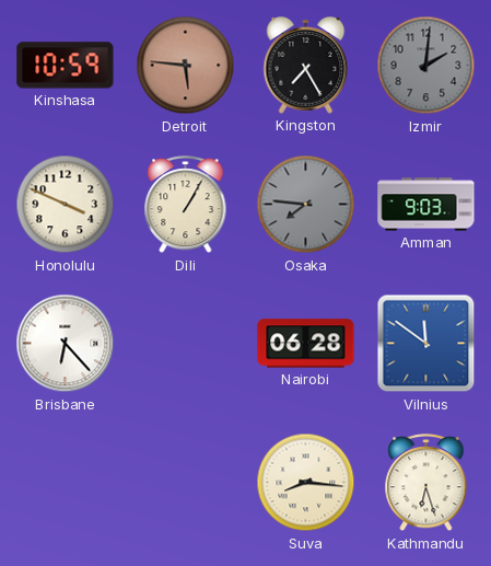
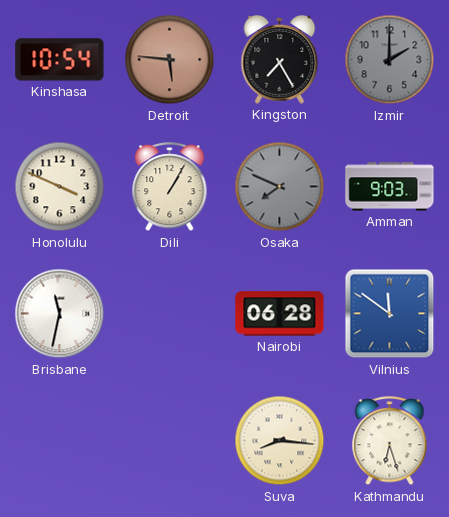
Kinshasa: 10:59 -> 10:54
Izmir: 2:01 -> 2:00
Osaka: 7:46 -> 7:49
Brisbane: 6:23 -> 11:32
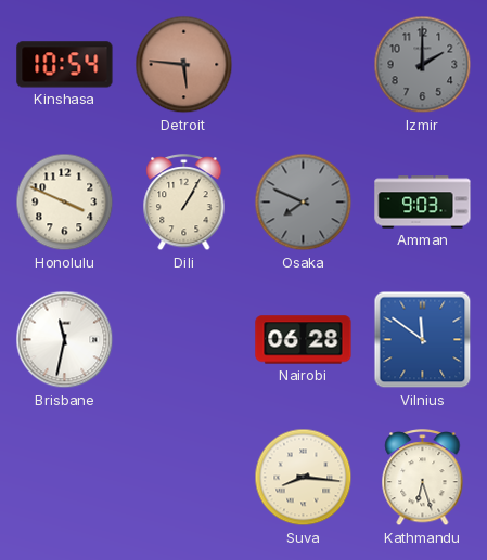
Kingston: 7:25 -> none
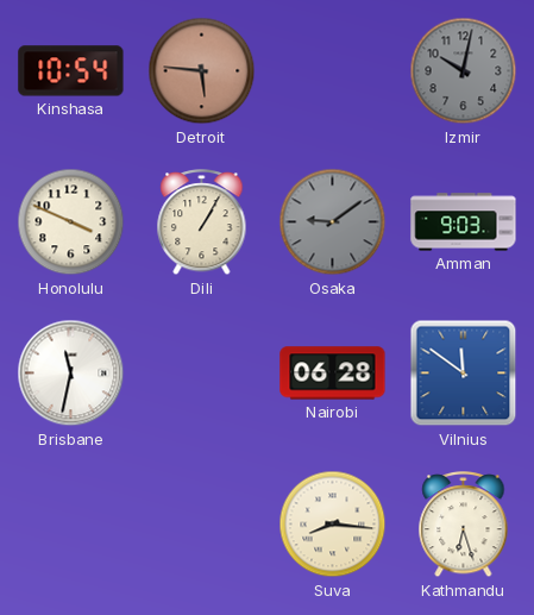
Izmir: 2:00 -> 10:02
Osaka: 7:49 -> 9:09
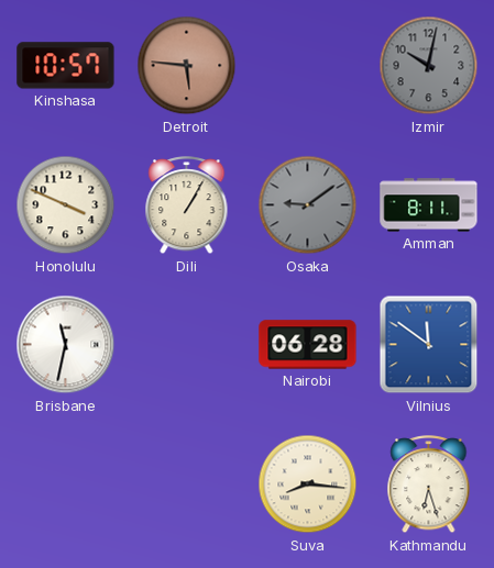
Kinshasa: 10:54 -> 10:57
Amman: 9:03 -> 8:11
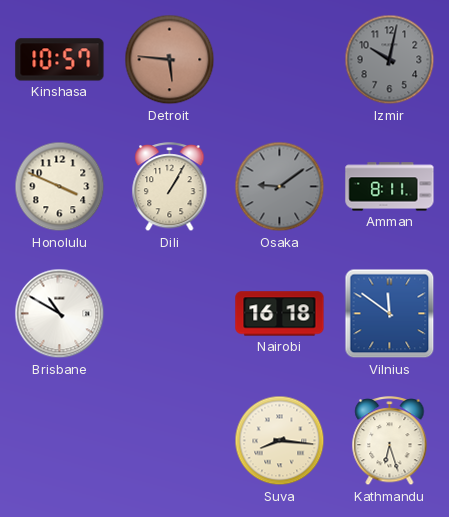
Brisbane: 11:32 -> 10:50
Nairobi: 06:28 -> 16:18
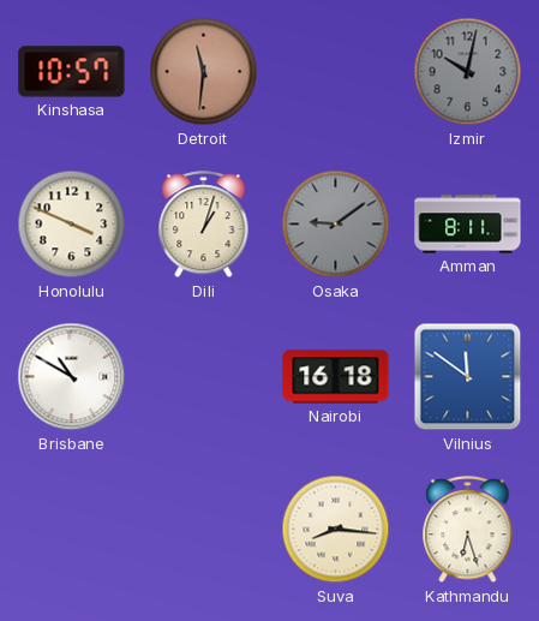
Detroit: 5:46 -> 11:31
Dili: 1:05 -> 1:03
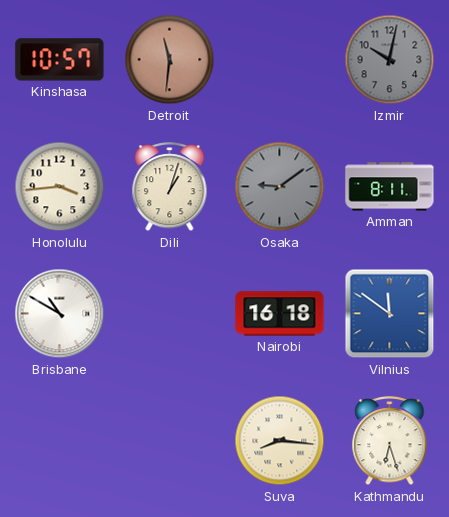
Honolulu: 3:49 -> 3:44
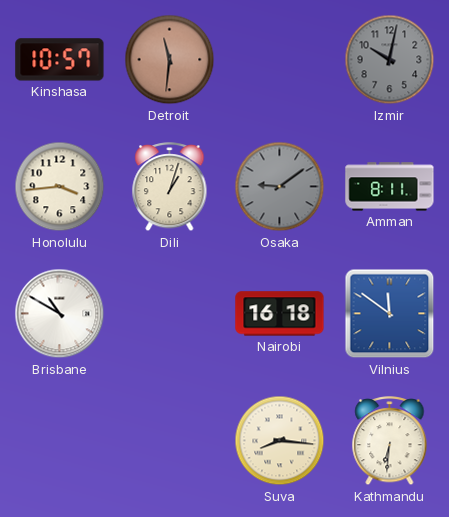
Kathmandu: 6:27 -> 6:31
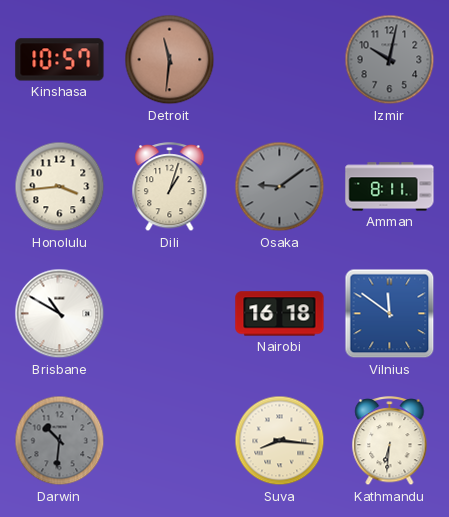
Darwin: none -> 10:31
